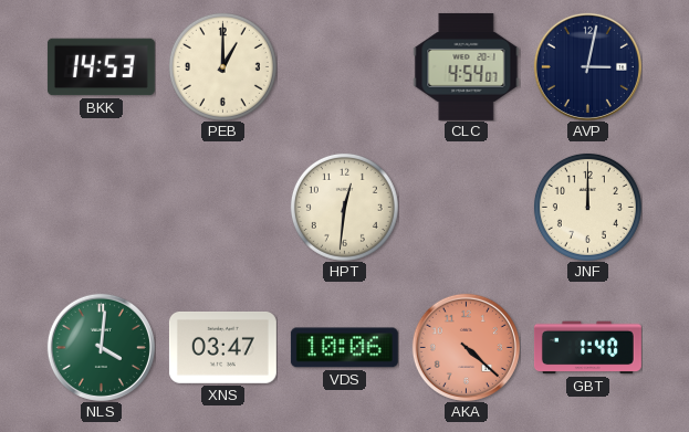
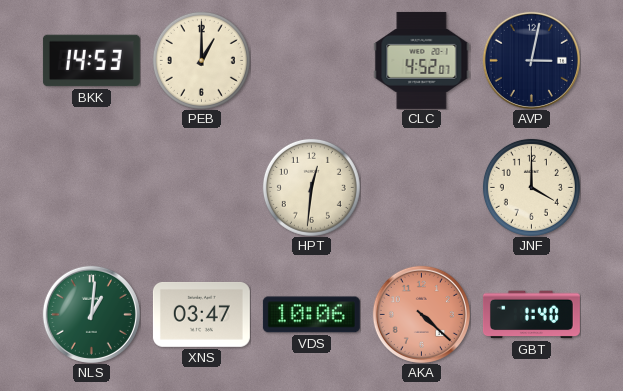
CLC: 4:54 -> 4:52
JNF: 12:00 -> 4:00
NLS: 4:01 -> 1:01
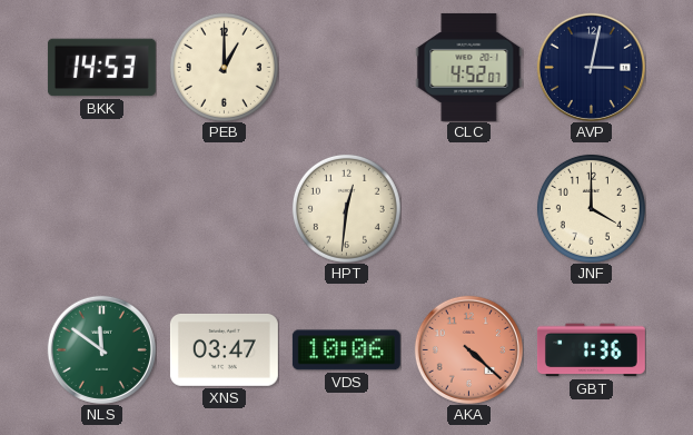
NLS: 1:01 -> 11:51
GBT: 1:40 -> 1:36
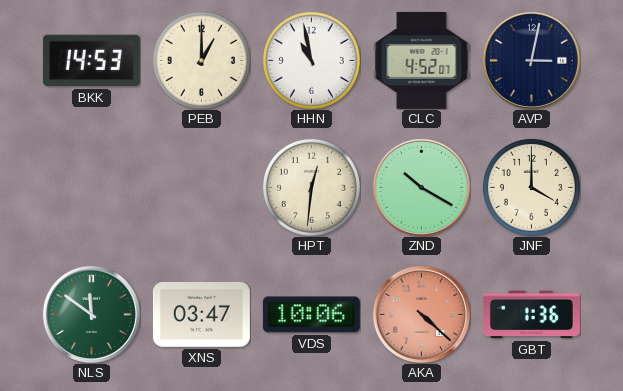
HHN: none -> 10:58
ZND: none -> 10:20
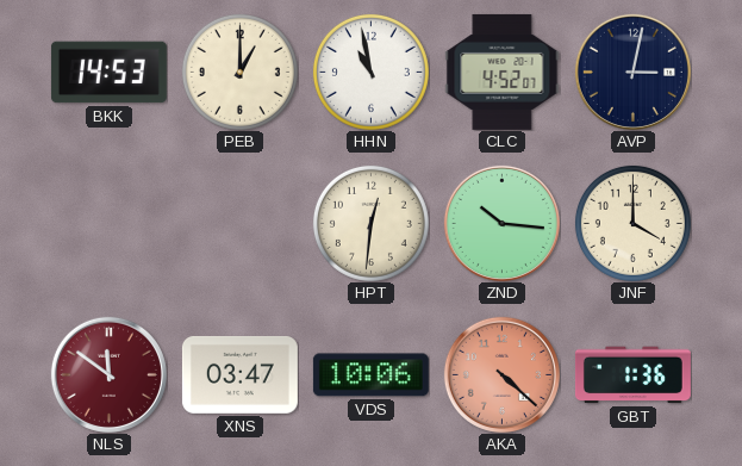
ZND: 10:20 -> 10:16
NLS dial: green -> burgundy
